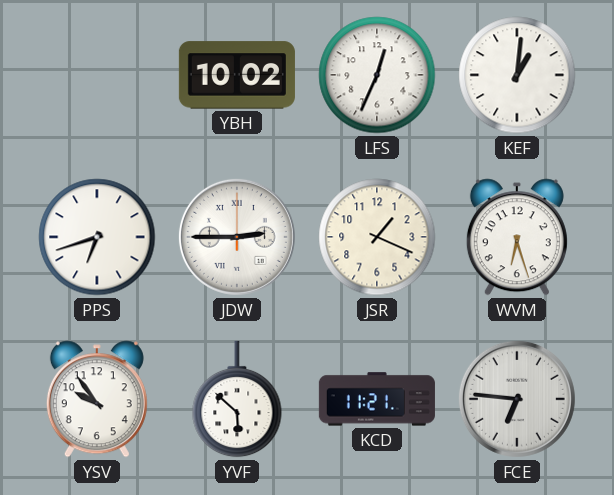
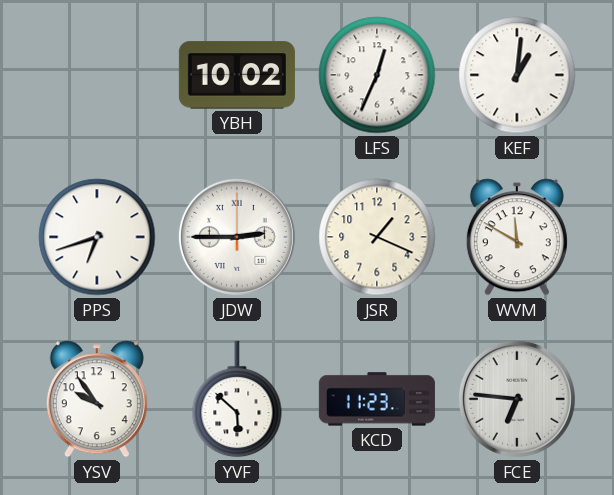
WVM: 6:27 -> 11:50
KCD: 11:21 -> 11:23
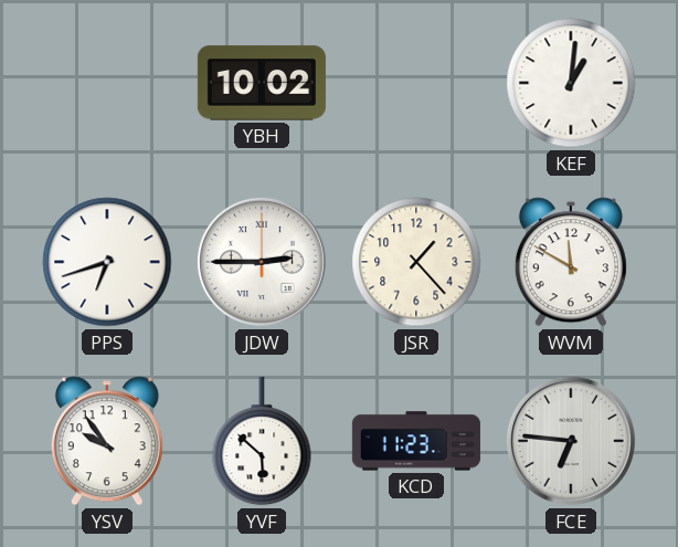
LFS: 12:34 -> none
JSR: 1:19 -> 1:23
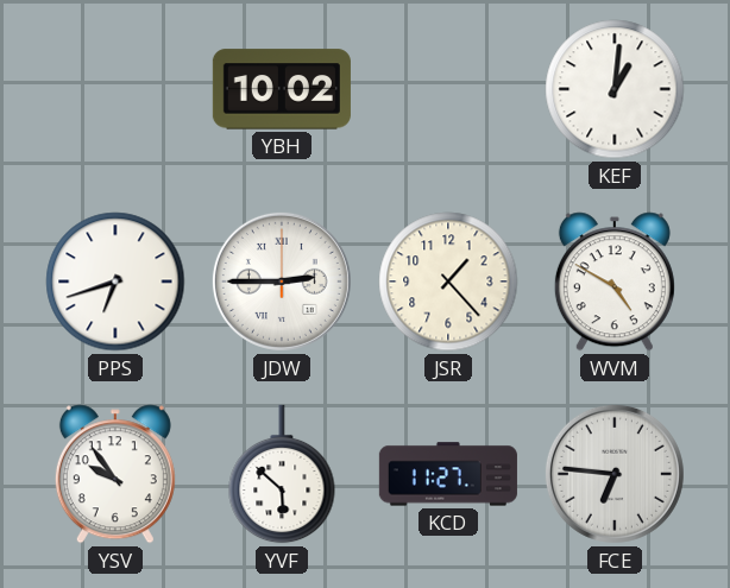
WVM: 11:50 -> 4:50
KCD: 11:23 -> 11:27
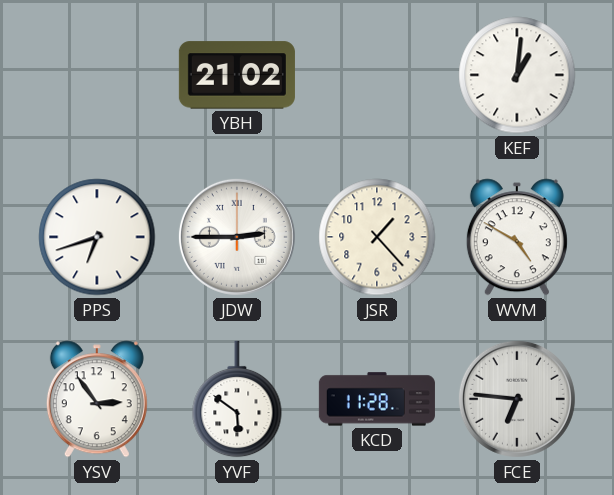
YBH: 10:02 -> 21:02
YSV: 9:54 -> 2:54
YVF: 5:52 -> 5:51
KCD: 11:27 -> 11:28
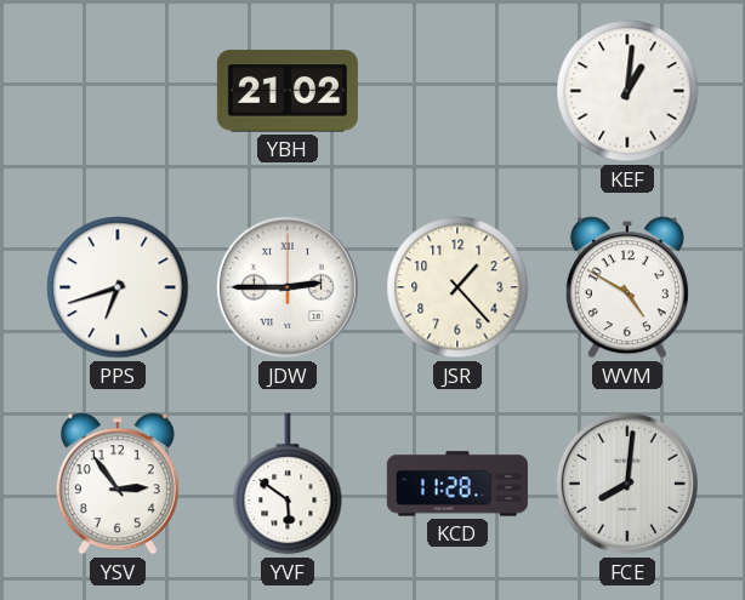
FCE: 6:46 -> 8:01
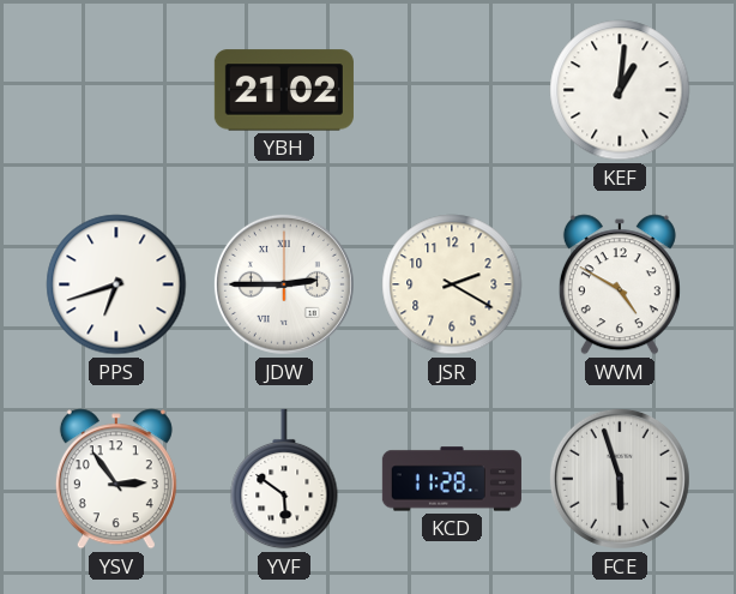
JSR: 1:23 -> 2:20
FCE: 8:01 -> 5:57
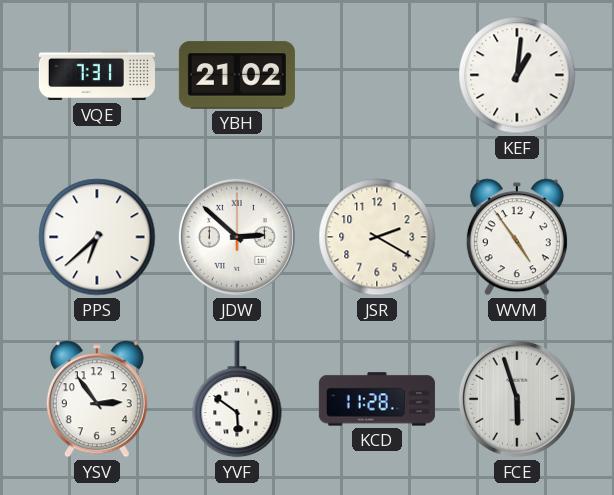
VQE: none -> 7:31
PPS: 6:42 -> 6:38
JDW: 2:45 -> 2:52
WVM: 4:50 -> 4:54
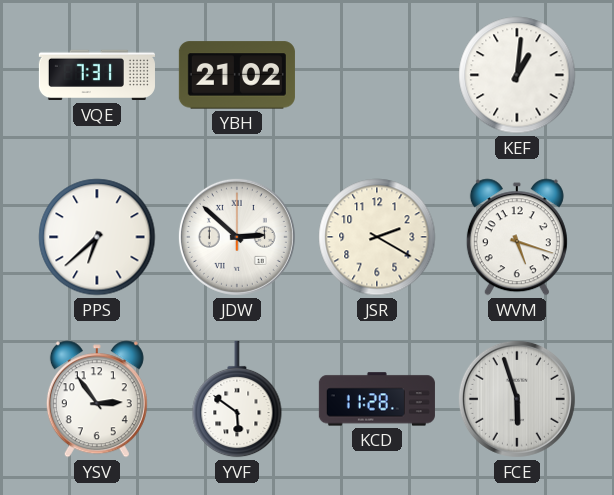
WVM: 4:54 -> 5:18
